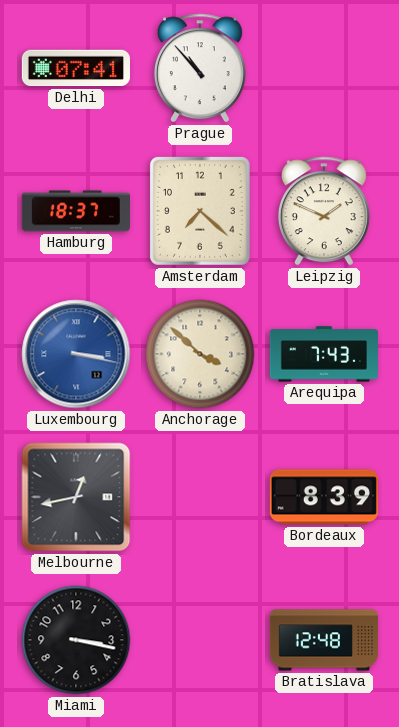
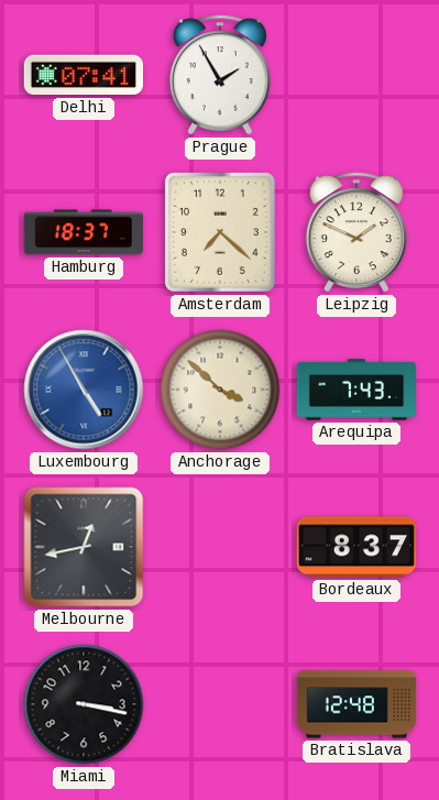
Prague: 10:53 -> 1:55
Luxembourg: 3:17 -> 4:55
Bordeaux: 8:39 -> 8:37
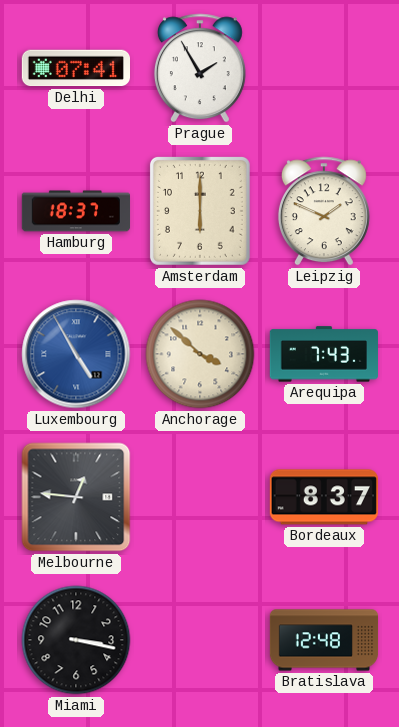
Amsterdam: 7:22 -> 6:00
Melbourne: 12:43 -> 12:46
